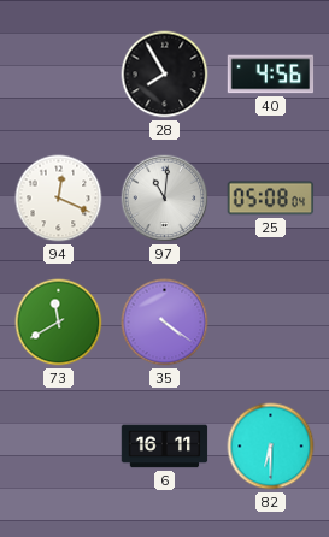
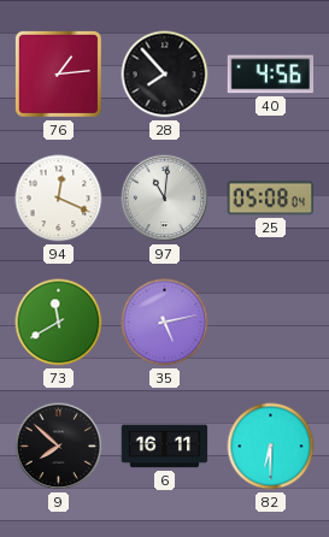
76: none -> 1:14
28: 7:55 -> 7:53
35: 4:21 -> 5:13
9: none -> 7:52
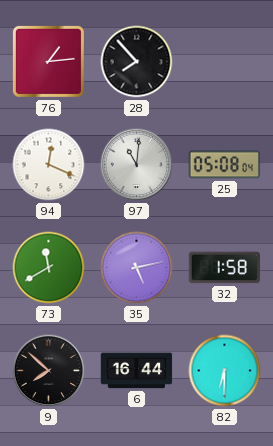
40: 4:56 -> none
32: none -> 1:58
6: 16:11 -> 16:44
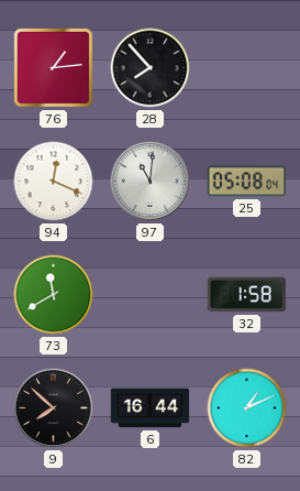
35: 5:13 -> none
82: 6:30 -> 1:11
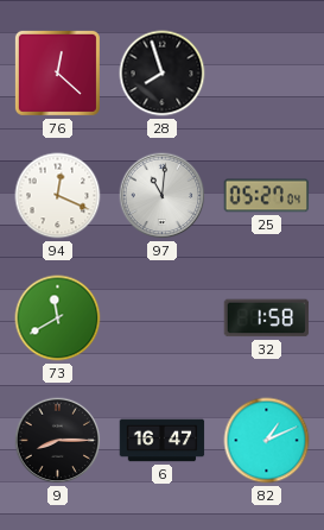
76: 1:14 -> 12:22
28: 7:53 -> 7:57
25: 05:08 -> 05:27
9: 7:52 -> 8:15
6: 16:44 -> 16:47
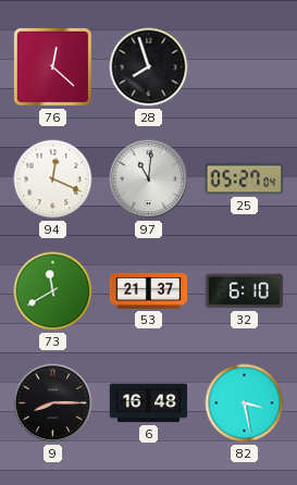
53: none -> 21:37
32: 1:58 -> 6:10
6: 16:47 -> 16:48
82: 1:11 -> 3:28
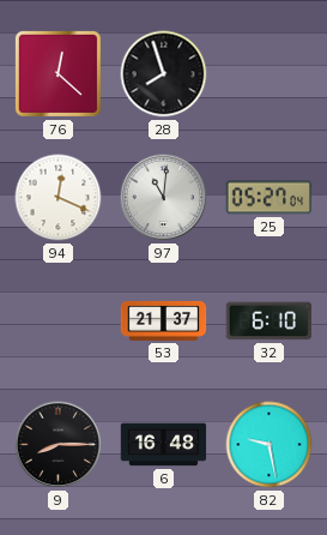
73: 11:40 -> none
82: 3:28 -> 9:28
